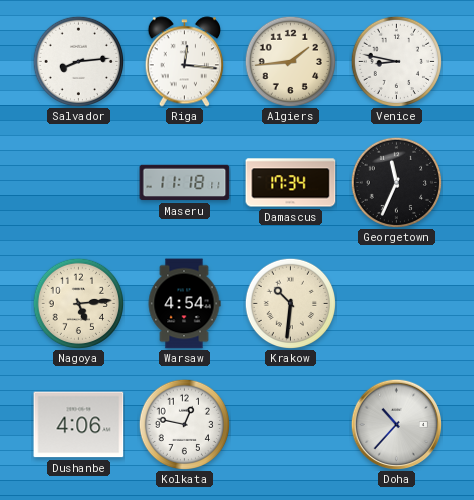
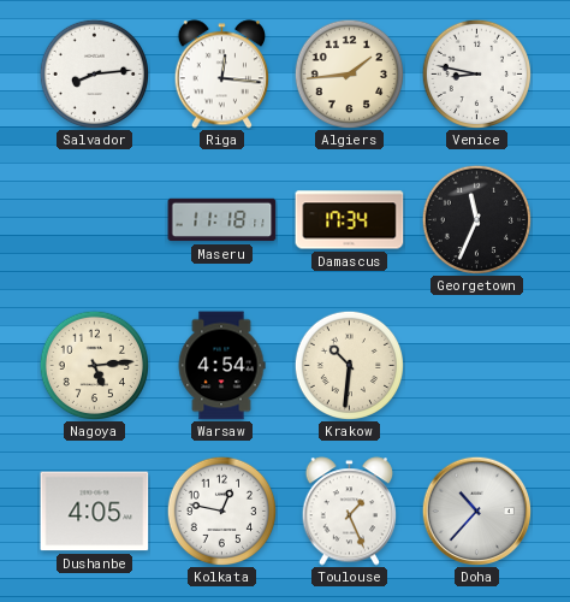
Dushanbe: 4:06 -> 4:05
Toulouse: none -> 1:26
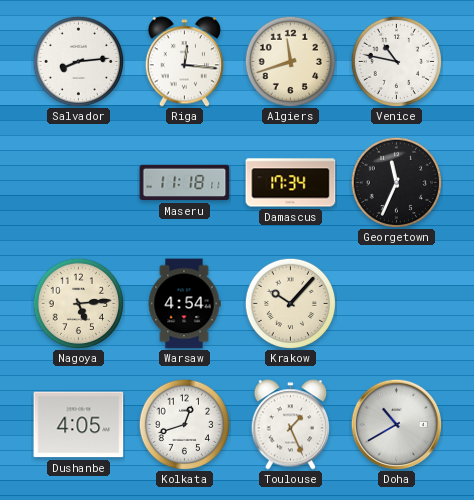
Algiers: 1:44 -> 11:42
Venice: 8:47 -> 10:47
Krakow: 10:31 -> 10:07
Kolkata: 12:47 -> 12:42
Doha: 10:37 -> 10:40
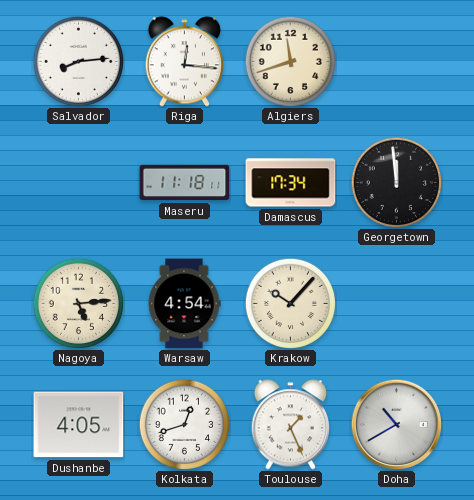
Venice: 10:47 -> none
Georgetown: 11:34 -> 11:59
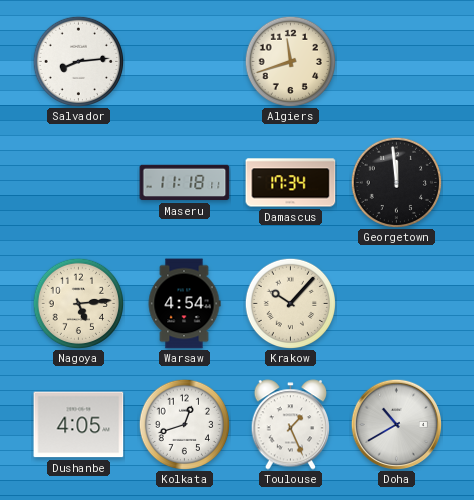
Riga: 12:16 -> none
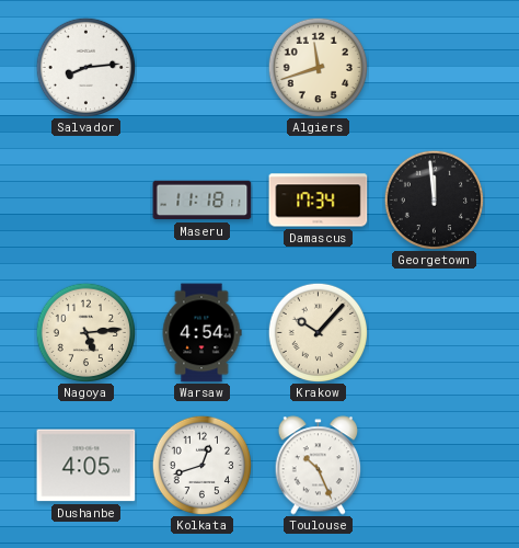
Toulouse: 1:26 -> 10:26
Doha: 10:40 -> none
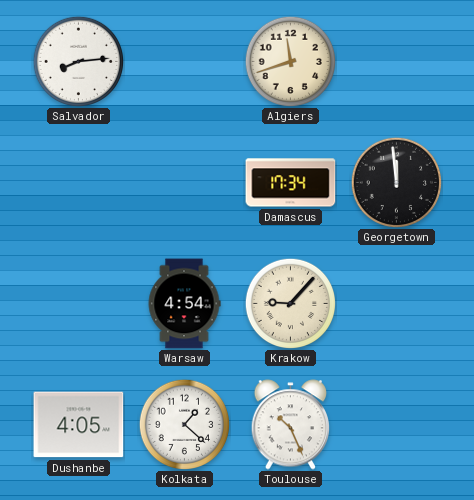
Maseru: 11:18 -> none
Nagoya: 5:14 -> none
Krakow: 10:07 -> 9:07
Kolkata: 12:42 -> 1:22
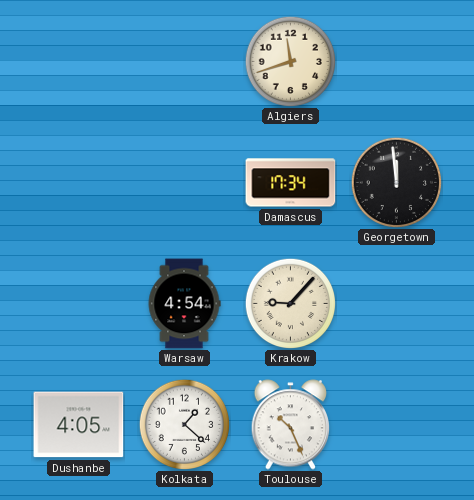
Salvador: 8:14 -> none
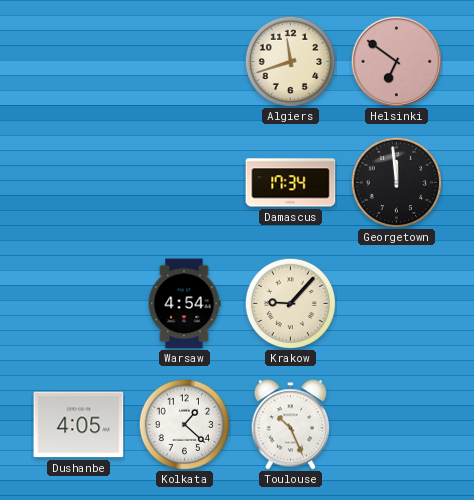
Helsinki: none -> 6:51
